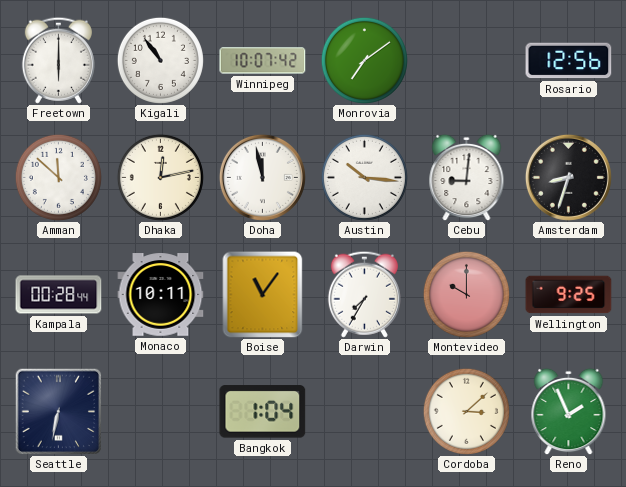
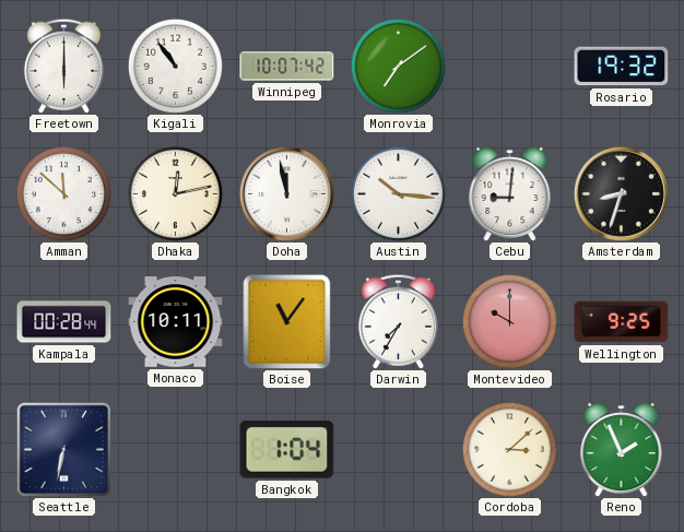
Rosario: 12:56 -> 19:32
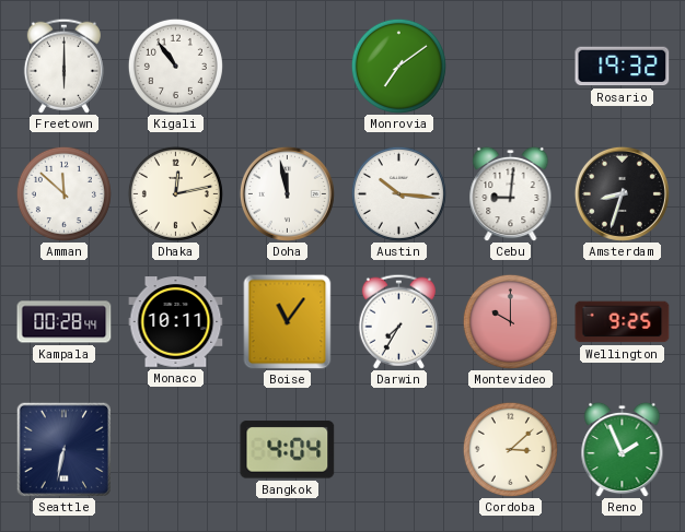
Winnipeg: 10:07 -> none
Bangkok: 1:04 -> 4:04
